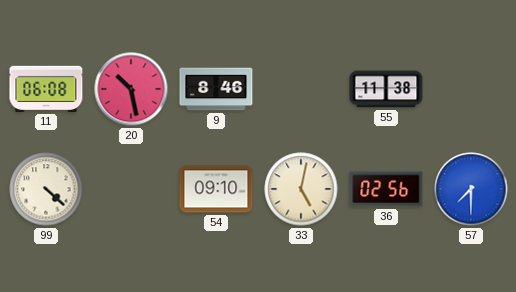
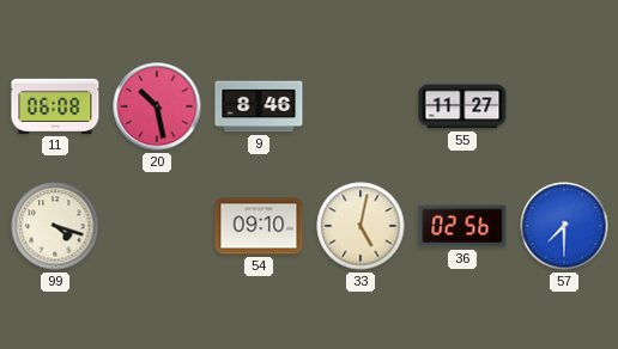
55: 11:38 -> 11:27
99: 4:22 -> 4:18
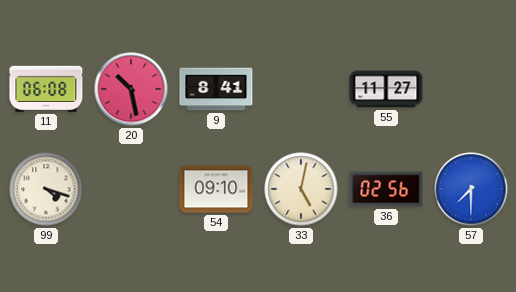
9: 8:46 -> 8:41
